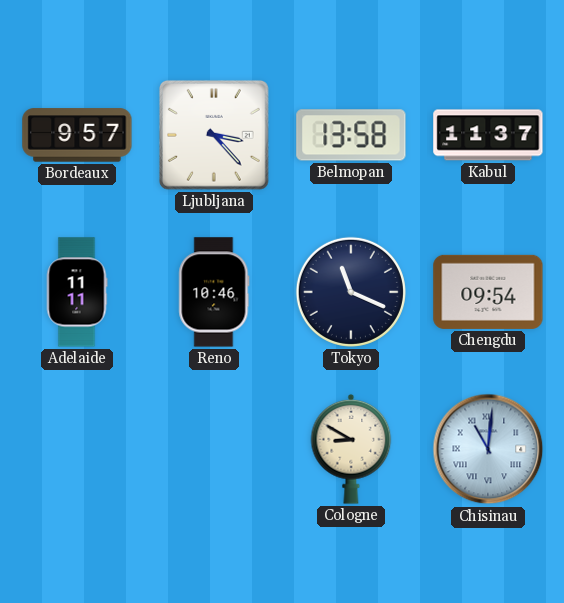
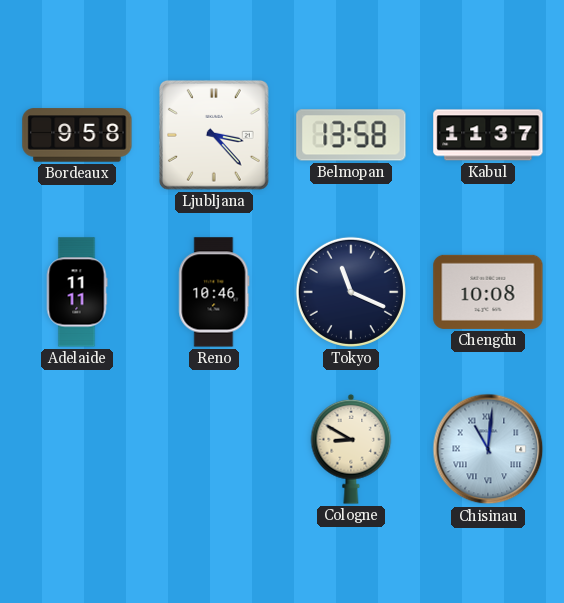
Bordeaux: 9:57 -> 9:58
Chengdu: 09:54 -> 10:08
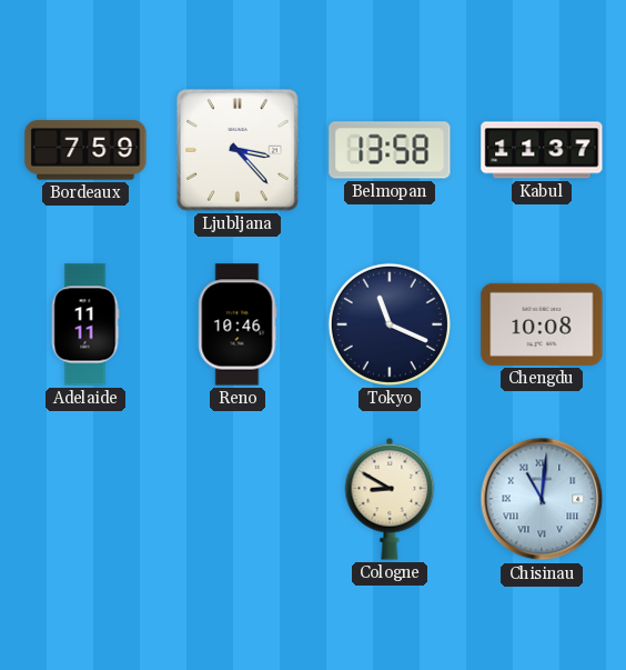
Bordeaux: 9:58 -> 7:59
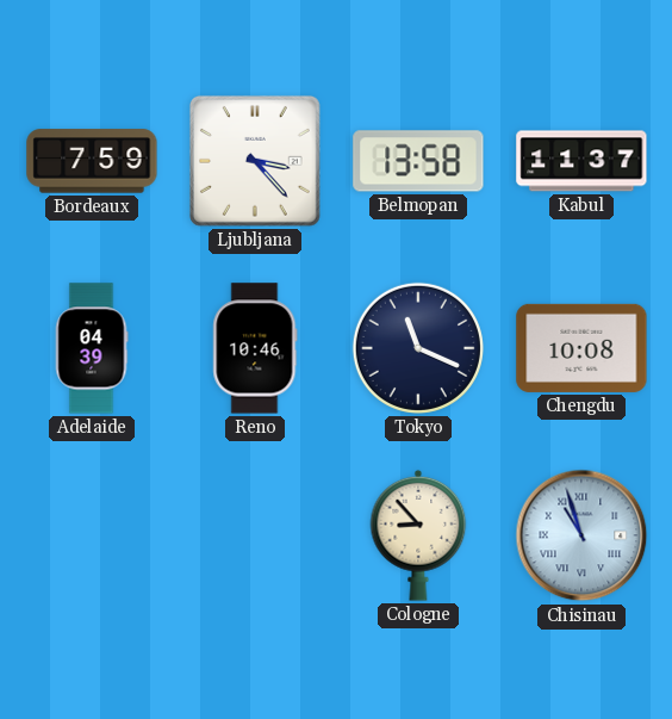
Adelaide: 11:11 -> 04:39
Cologne: 8:50 -> 8:53
Chisinau: 11:01 -> 10:57
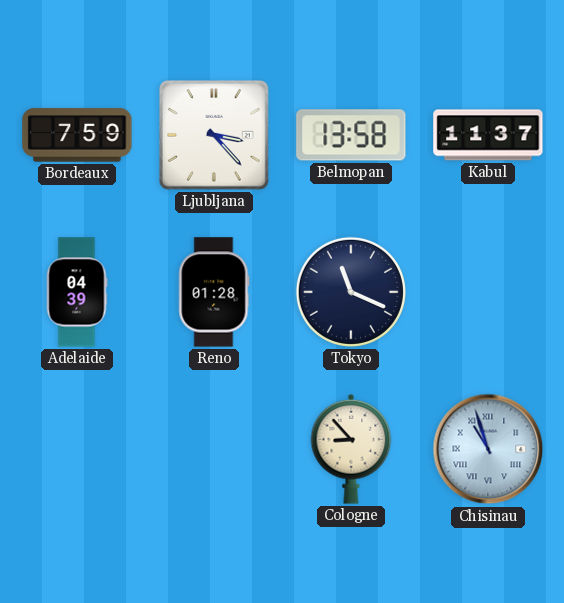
Reno: 10:46 -> 01:28
Chengdu: 10:08 -> none
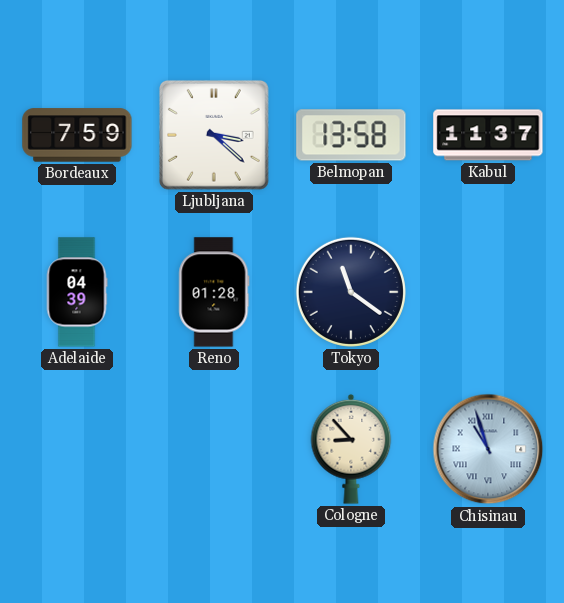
Ljubljana: 3:23 -> 3:22
Tokyo: 11:19 -> 11:21
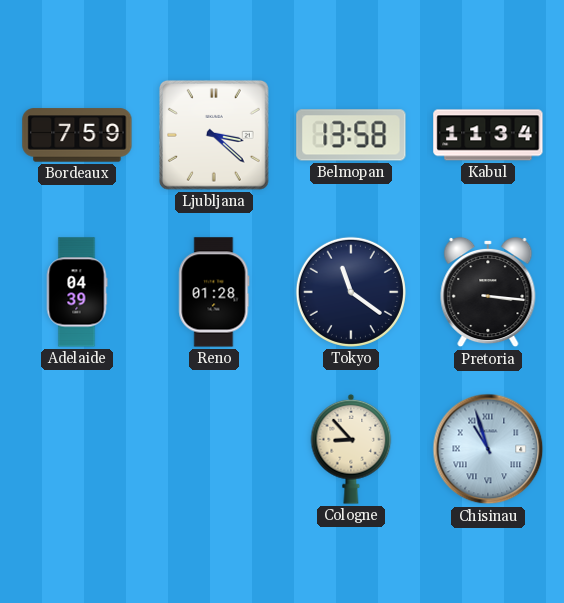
Kabul: 11:37 -> 11:34
Pretoria: none -> 3:16
